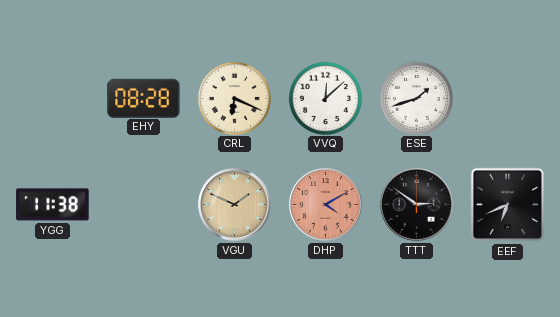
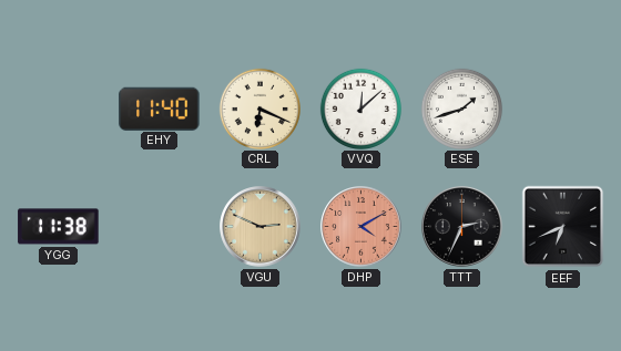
EHY: 08:28 -> 11:40
VGU: 1:49 -> 2:49
TTT: 2:51 -> 2:34
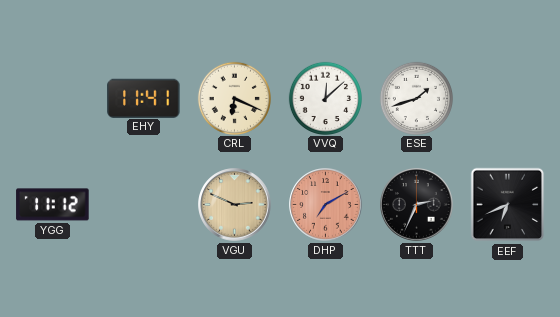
EHY: 11:40 -> 11:41
YGG: 11:38 -> 11:12
DHP: 4:10 -> 7:10
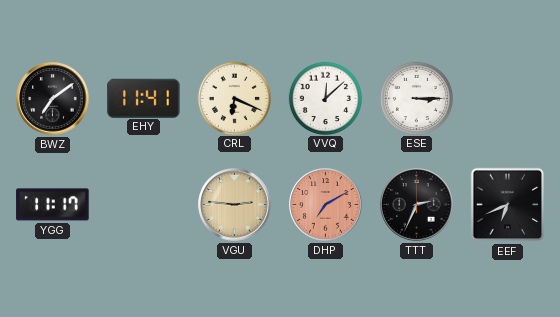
BWZ: none -> 7:09
ESE: 1:42 -> 3:15
YGG: 11:12 -> 11:17
VGU: 2:49 -> 2:46
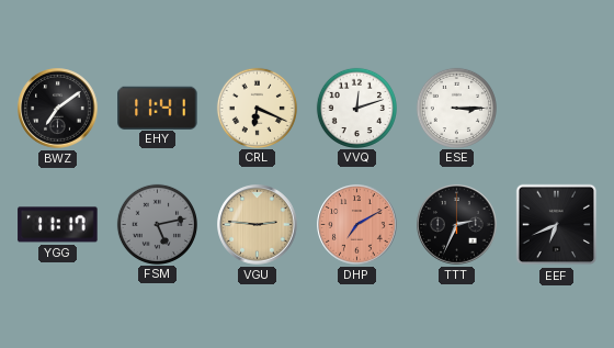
VVQ: 12:08 -> 12:12
FSM: none -> 5:13
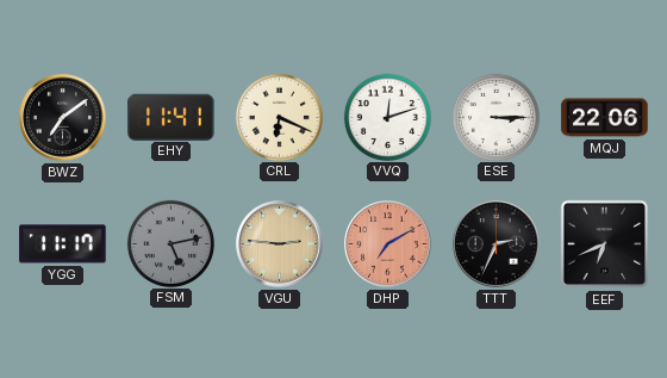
MQJ: none -> 22:06
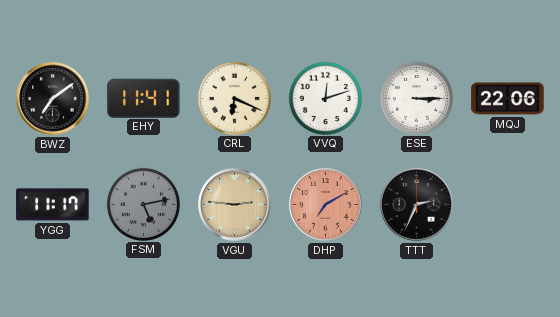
EEF: 6:41 -> none
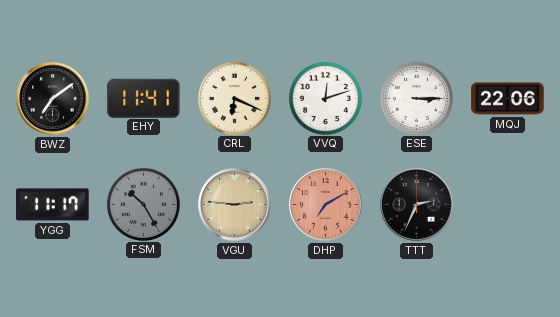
FSM: 5:13 -> 10:25
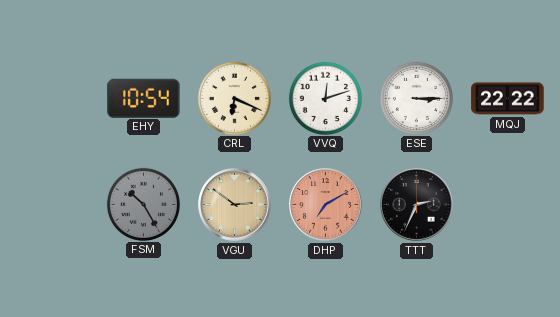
BWZ: 7:09 -> none
EHY: 11:41 -> 10:54
MQJ: 22:06 -> 22:22
YGG: 11:17 -> none
VGU: 2:46 -> 2:51
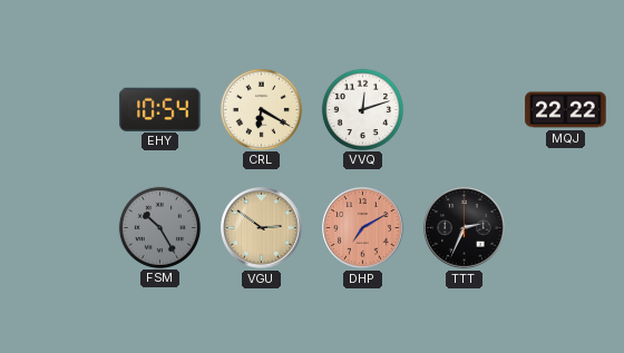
CRL: 6:19 -> 6:20
ESE: 3:15 -> none
